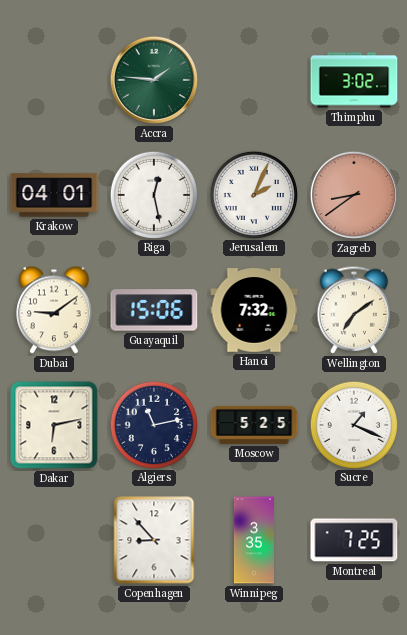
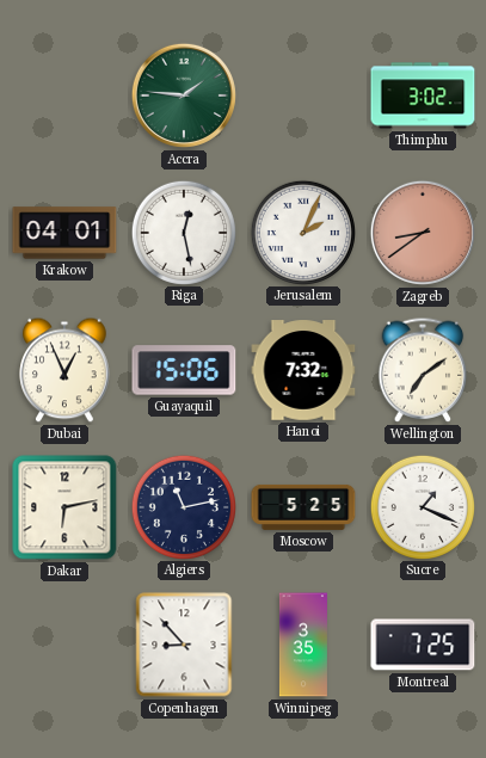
Dubai: 9:09 -> 12:56
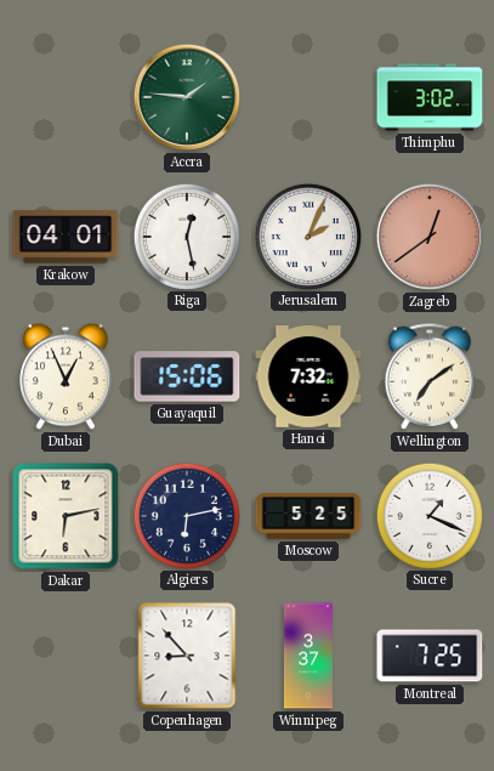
Zagreb: 8:39 -> 12:39
Algiers: 11:13 -> 6:13
Winnipeg: 3:35 -> 3:37
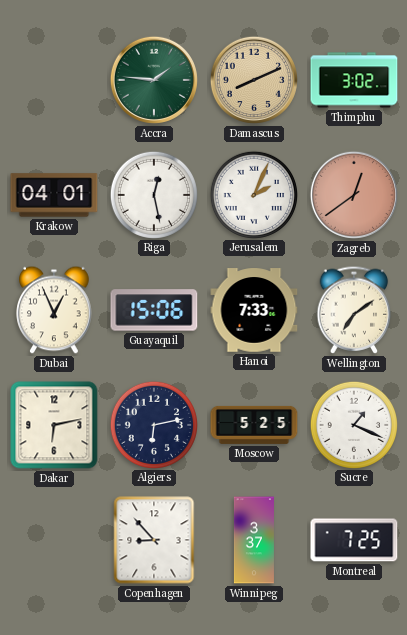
Damascus: none -> 8:11
Hanoi: 7:32 -> 7:33
